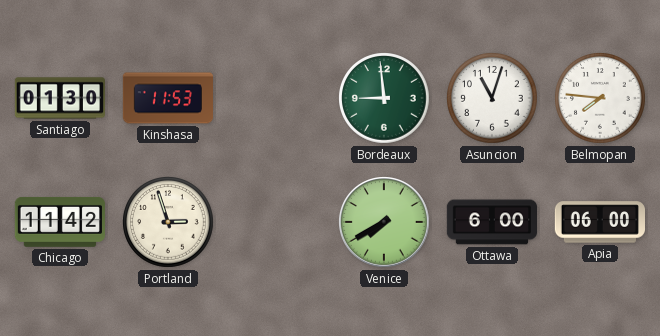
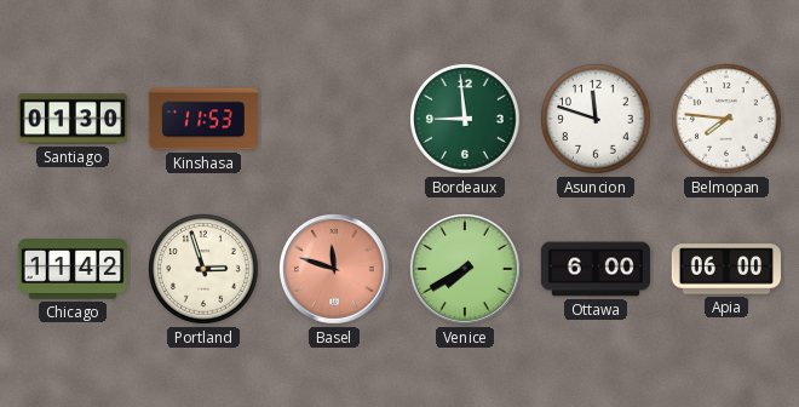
Asuncion: 11:03 -> 11:48
Basel: none -> 11:48
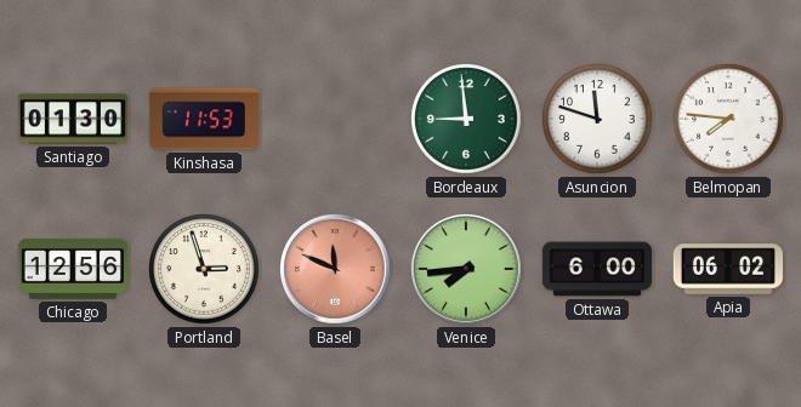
Chicago: 11:42 -> 12:56
Basel: 11:48 -> 11:49
Venice: 7:40 -> 7:44
Apia: 06:00 -> 06:02
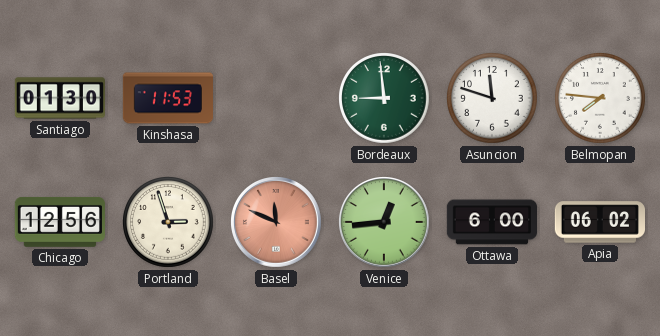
Venice: 7:44 -> 12:44
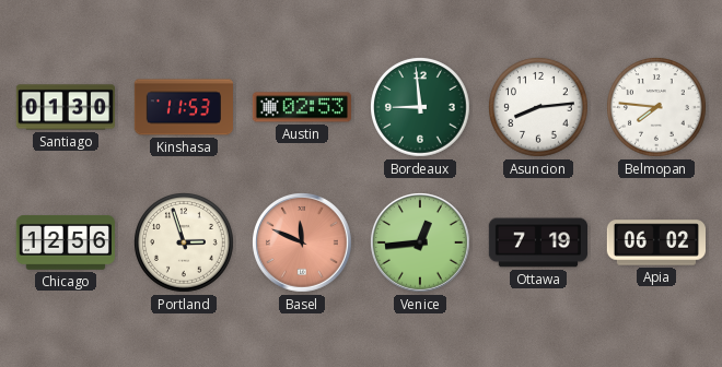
Austin: none -> 02:53
Asuncion: 11:48 -> 8:14
Ottawa: 6:00 -> 7:19
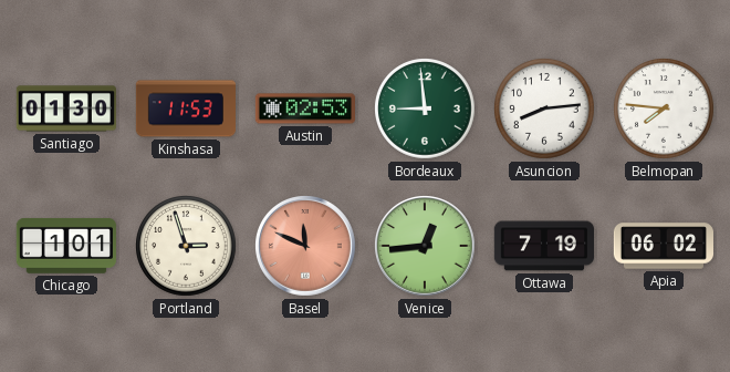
Chicago: 12:56 -> 1:01
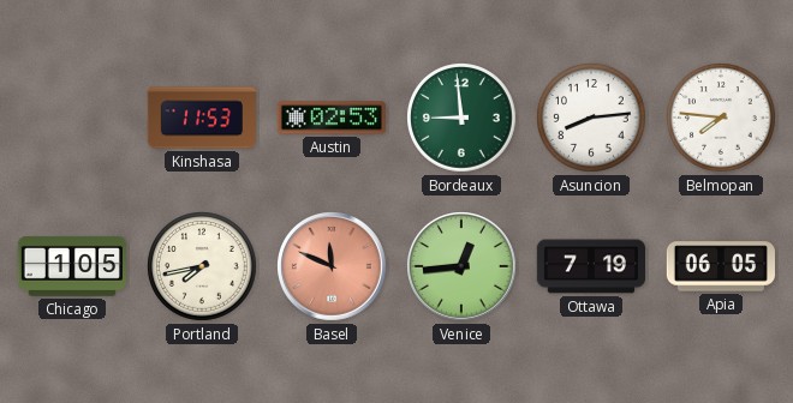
Santiago: 01:30 -> none
Chicago: 1:01 -> 1:05
Portland: 2:57 -> 7:43
Apia: 06:02 -> 06:05
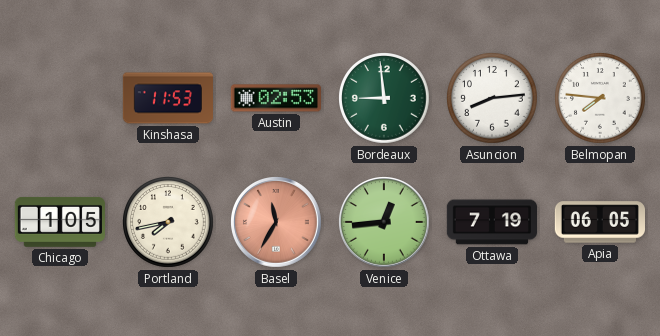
Basel: 11:49 -> 11:35
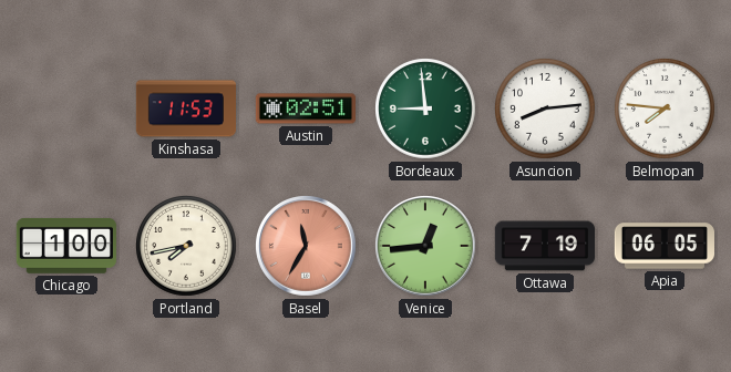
Austin: 02:53 -> 02:51
Chicago: 1:05 -> 1:00
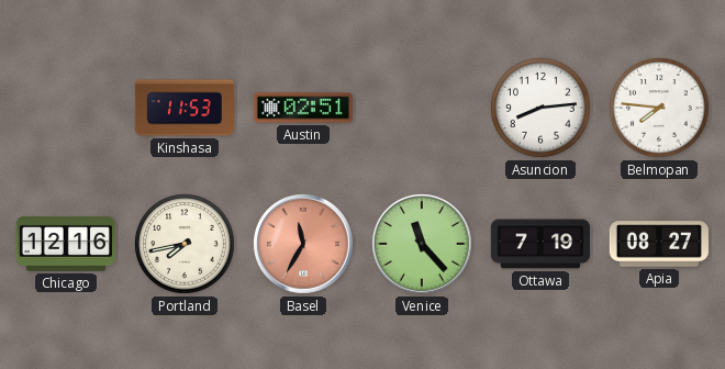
Bordeaux: 8:59 -> none
Chicago: 1:00 -> 12:16
Venice: 12:44 -> 11:23
Apia: 06:05 -> 08:27
